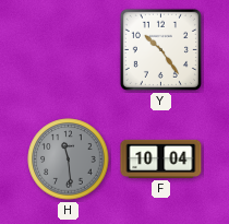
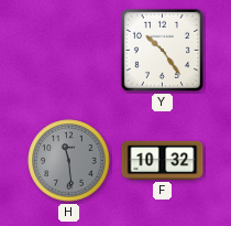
F: 10:04 -> 10:32
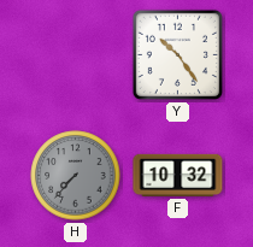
H: 11:29 -> 7:37
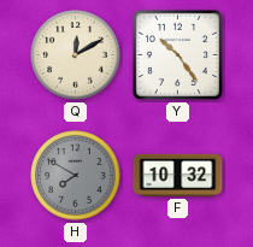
Q: none -> 12:10
H: 7:37 -> 7:50
